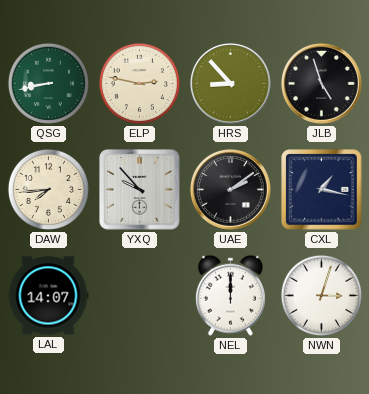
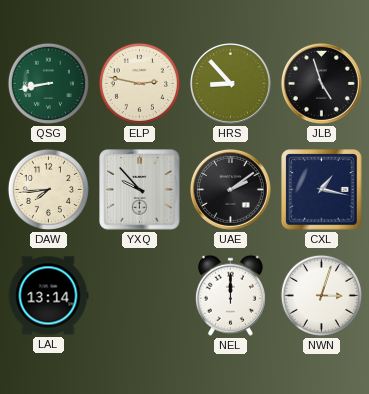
LAL: 14:07 -> 13:14
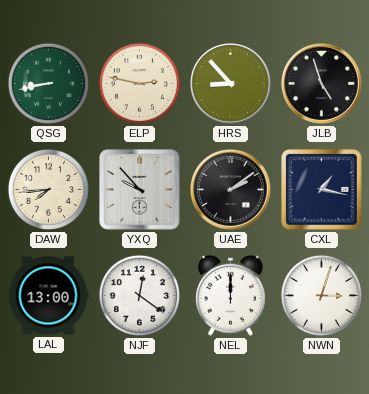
LAL: 13:14 -> 13:00
NJF: none -> 12:21
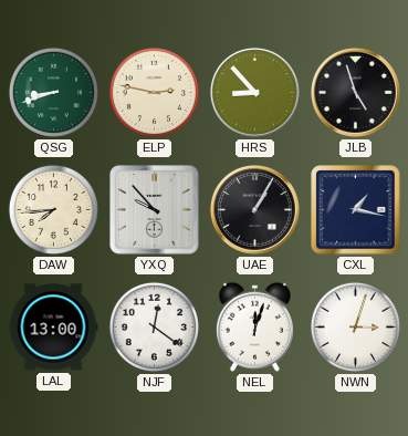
QSG: 8:43 -> 8:42
UAE: 2:09 -> 1:05
NEL: 12:00 -> 12:03
